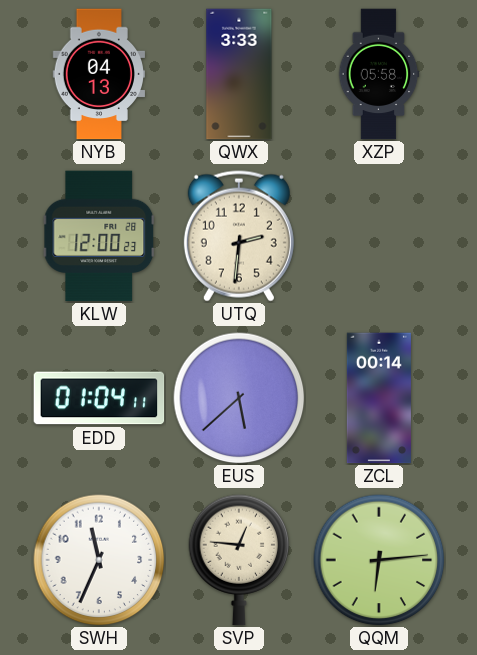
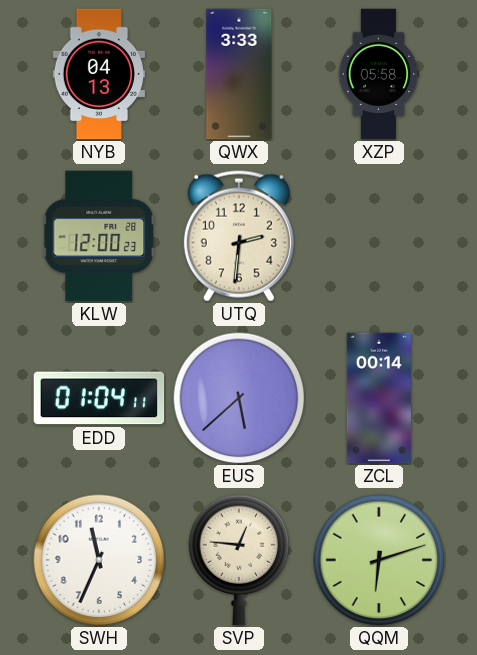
QQM: 6:14 -> 6:12
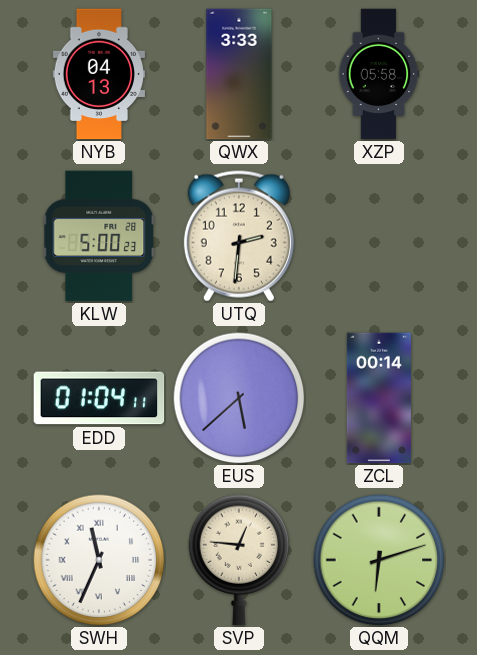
KLW: 12:00 -> 5:00
SWH numerals: Arabic -> Roman
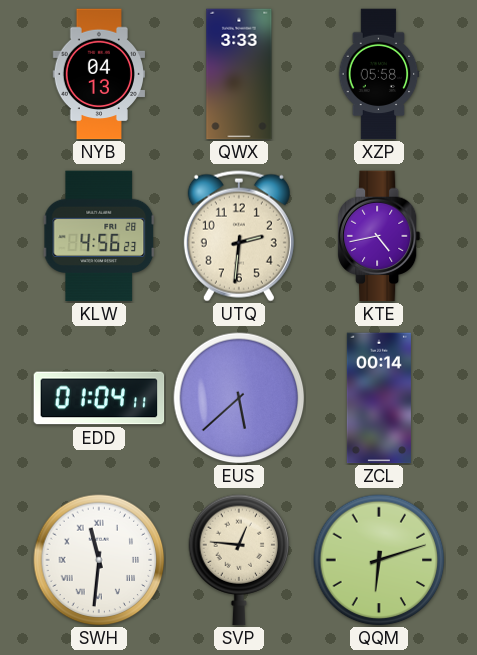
KLW: 5:00 -> 4:56
KTE: none -> 4:43
SWH: 11:34 -> 11:31
